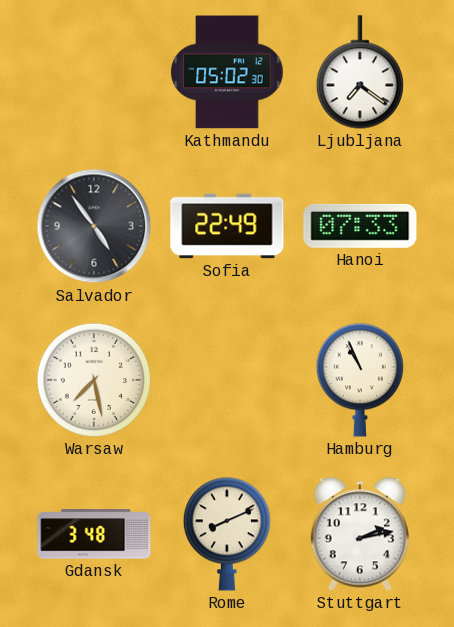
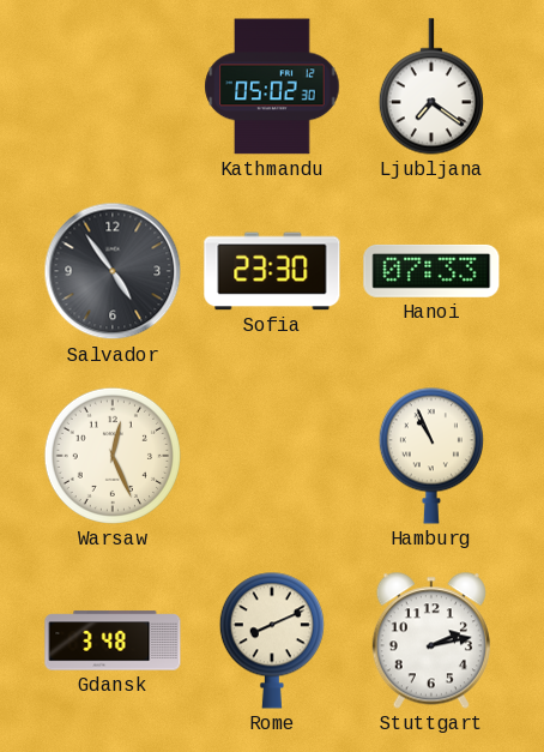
Sofia: 22:49 -> 23:30
Warsaw: 7:28 -> 12:26
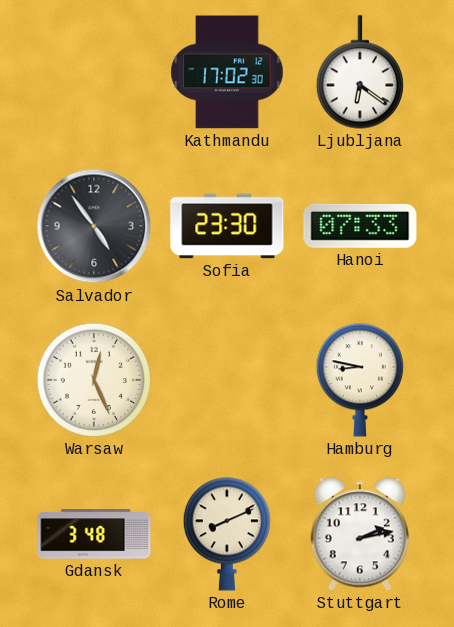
Kathmandu: 05:02 -> 17:02
Ljubljana: 7:21 -> 6:21
Hamburg: 10:56 -> 8:47
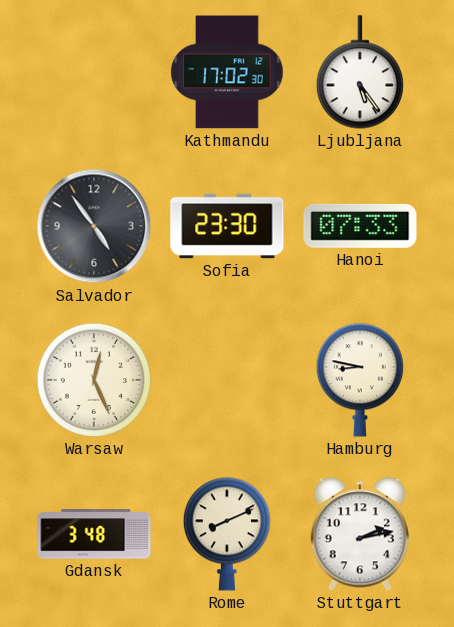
Ljubljana: 6:21 -> 5:24
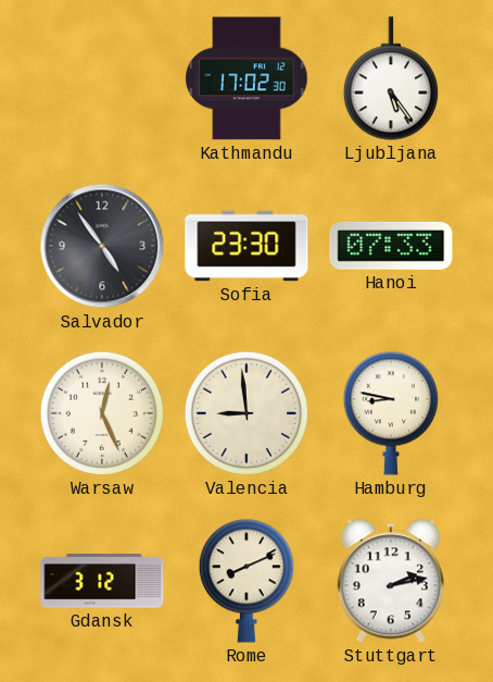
Valencia: none -> 8:59
Gdansk: 3:48 -> 3:12
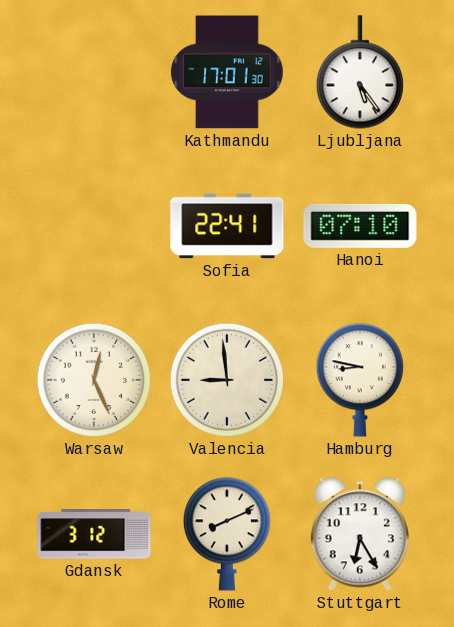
Kathmandu: 17:02 -> 17:01
Salvador: 4:54 -> none
Sofia: 23:30 -> 22:41
Hanoi: 07:33 -> 07:10
Stuttgart: 2:13 -> 6:25
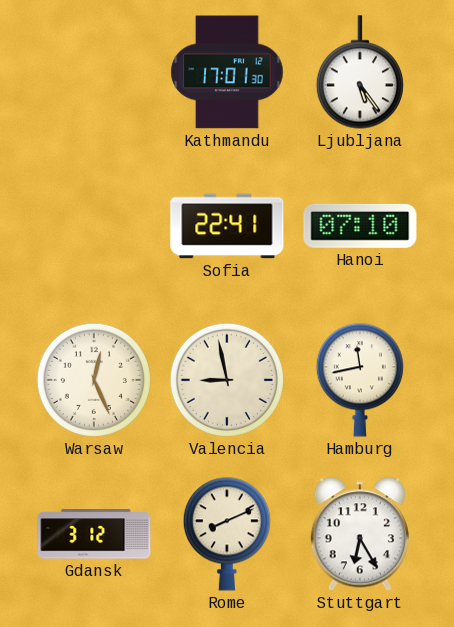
Valencia: 8:59 -> 8:58
Hamburg: 8:47 -> 11:43
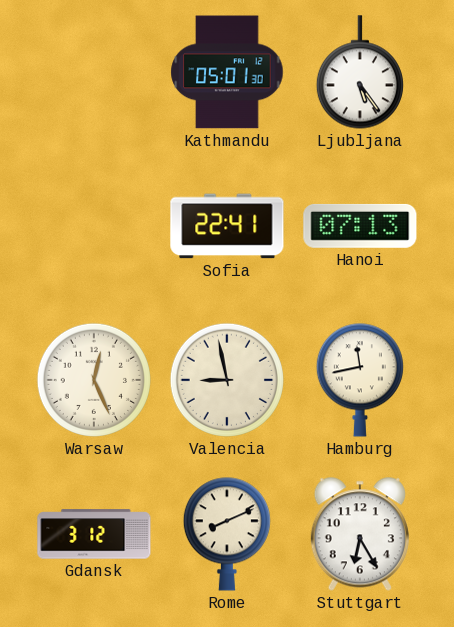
Kathmandu: 17:01 -> 05:01
Hanoi: 07:10 -> 07:13
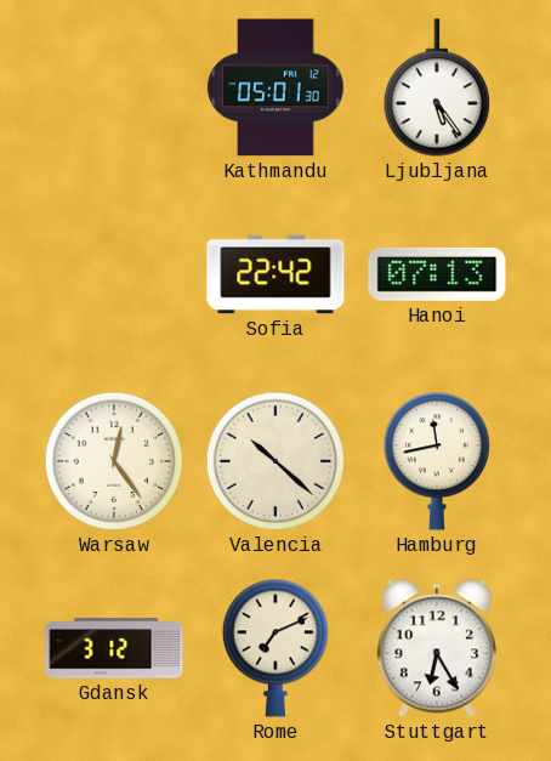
Sofia: 22:41 -> 22:42
Warsaw: 12:26 -> 12:24
Valencia: 8:58 -> 10:22
Rome: 8:11 -> 7:11
